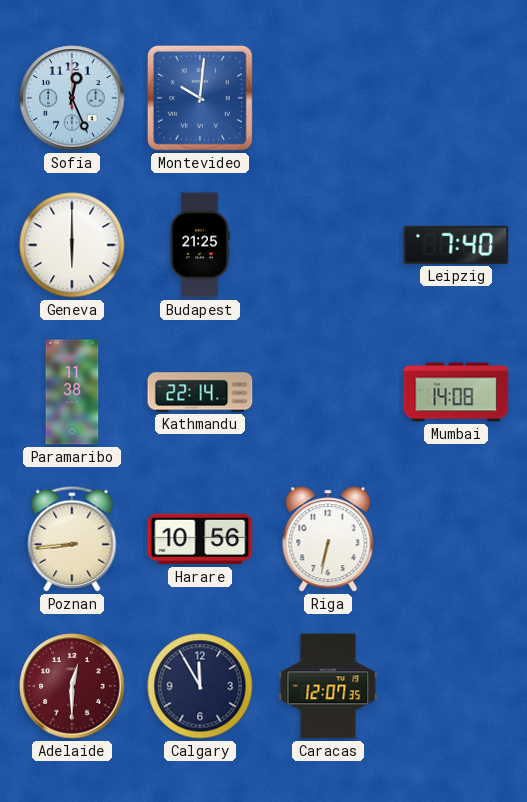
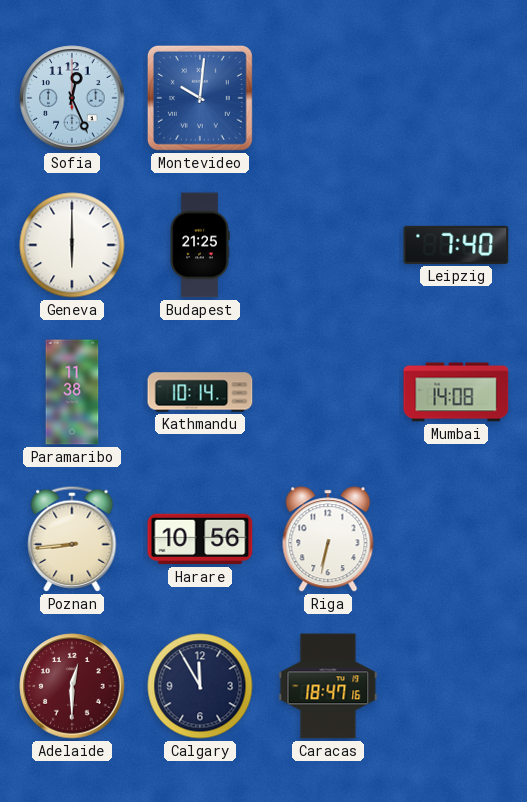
Kathmandu: 22:14 -> 10:14
Caracas: 12:07 -> 18:47
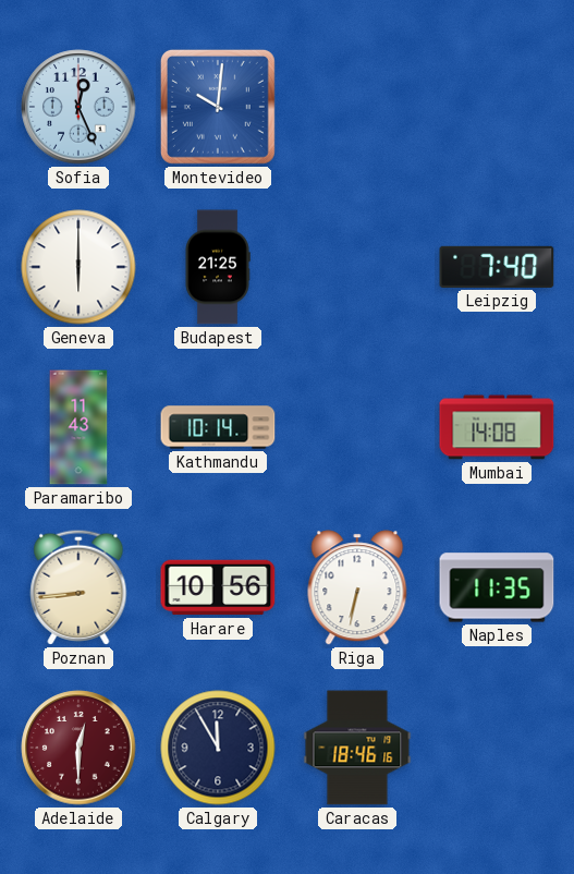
Paramaribo: 11:38 -> 11:43
Naples: none -> 11:35
Caracas: 18:47 -> 18:46
